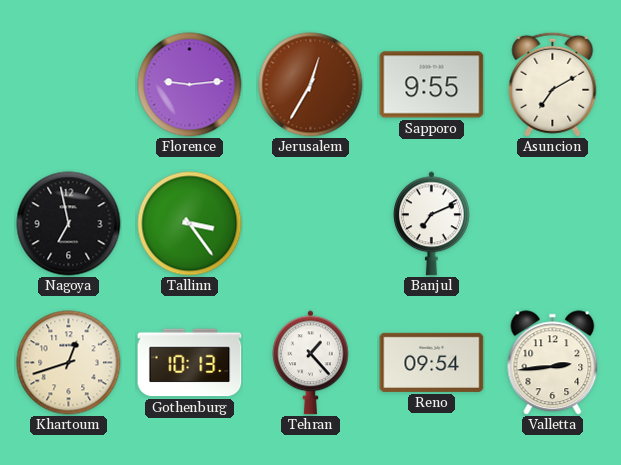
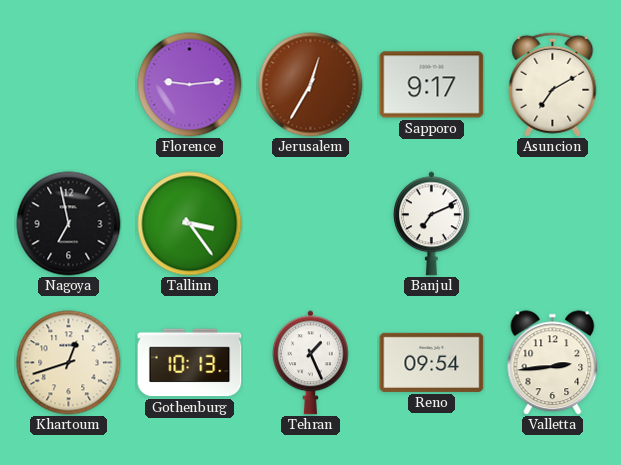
Sapporo: 9:55 -> 9:17
Tehran: 1:23 -> 1:26
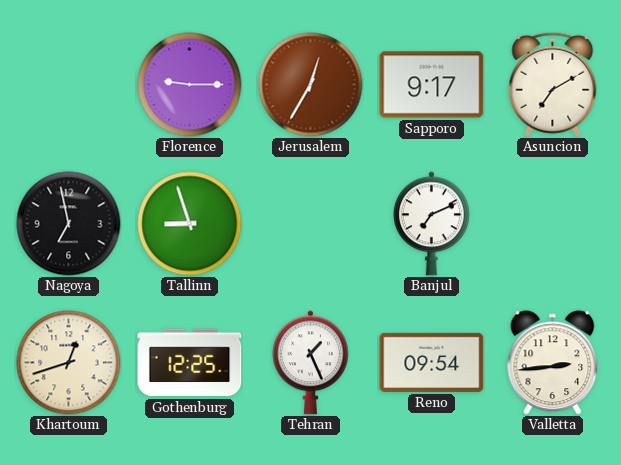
Florence: 9:14 -> 9:15
Tallinn: 3:24 -> 8:57
Gothenburg: 10:13 -> 12:25
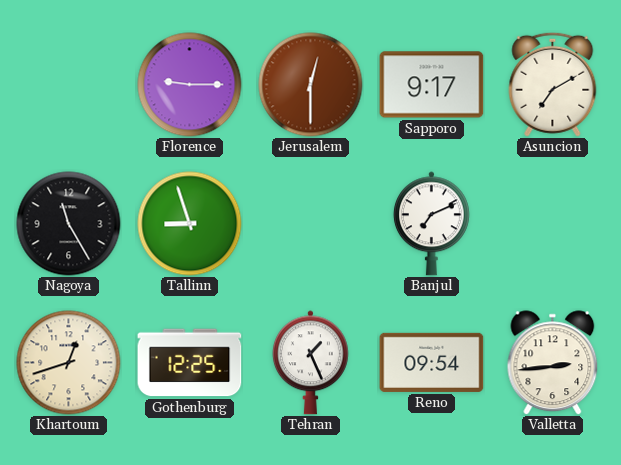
Jerusalem: 12:35 -> 12:30
Nagoya: 6:58 -> 11:25
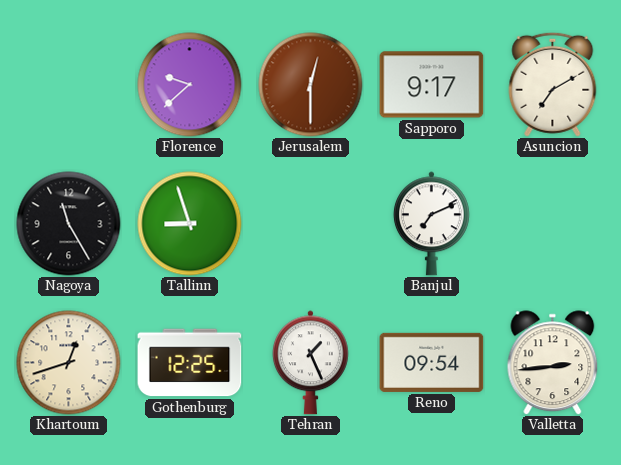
Florence: 9:15 -> 9:38
